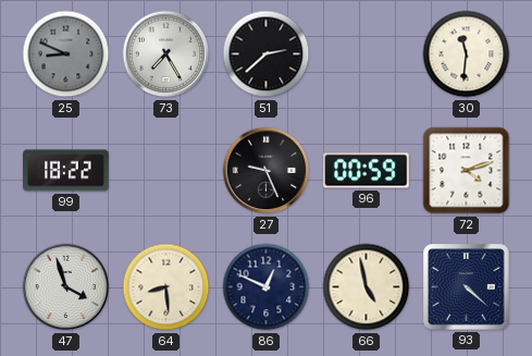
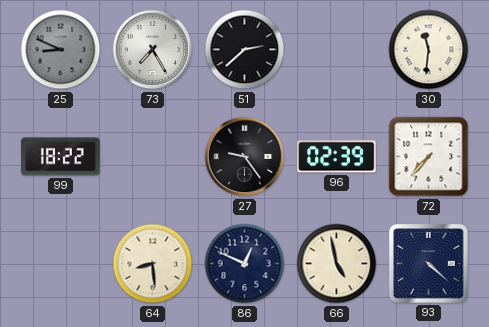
27: 9:26 -> 9:24
96: 00:59 -> 02:39
72: 4:12 -> 7:37
47: 3:57 -> none
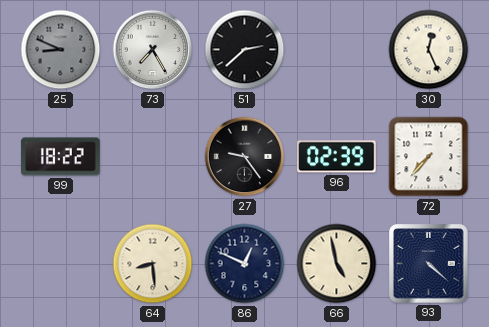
30: 11:31 -> 12:26
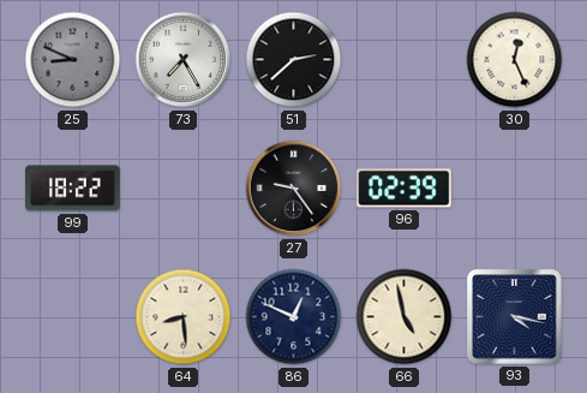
72: 7:37 -> none
93: 4:22 -> 4:17
